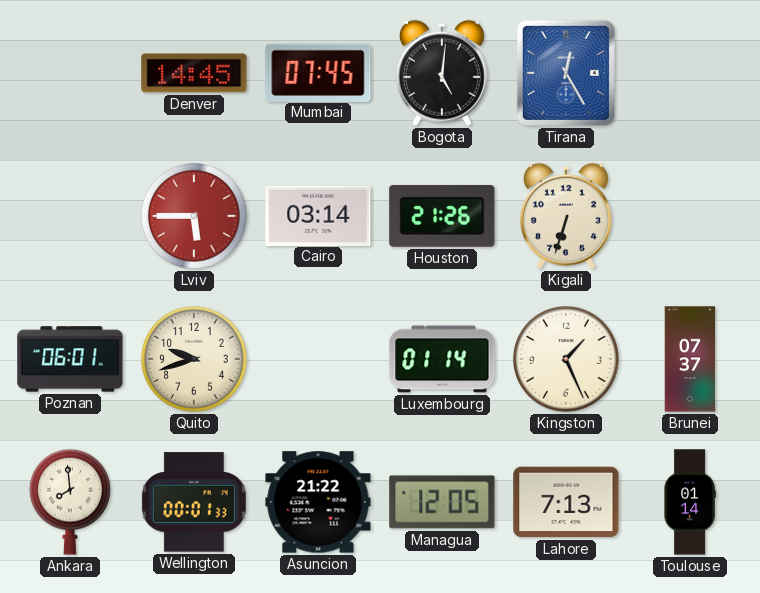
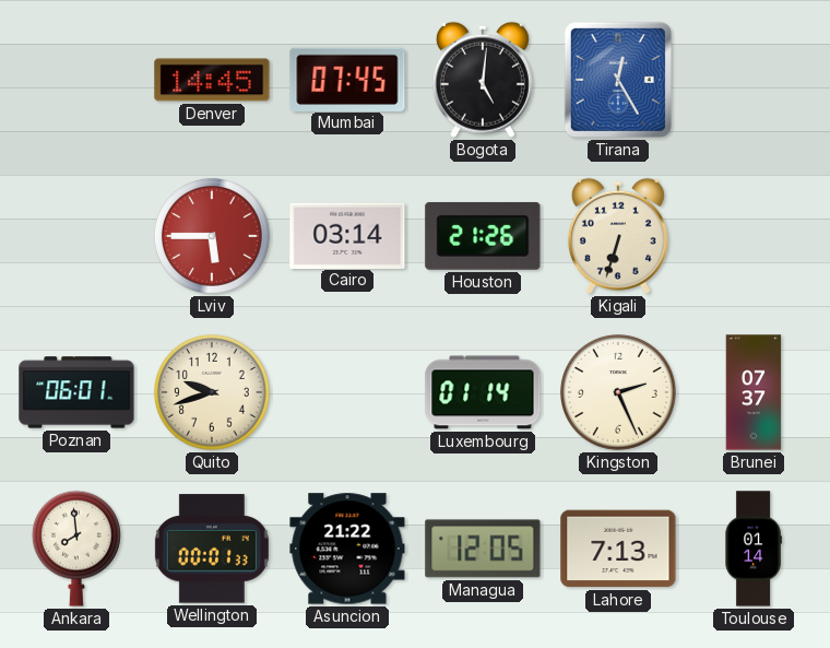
Kingston: 1:26 -> 2:26
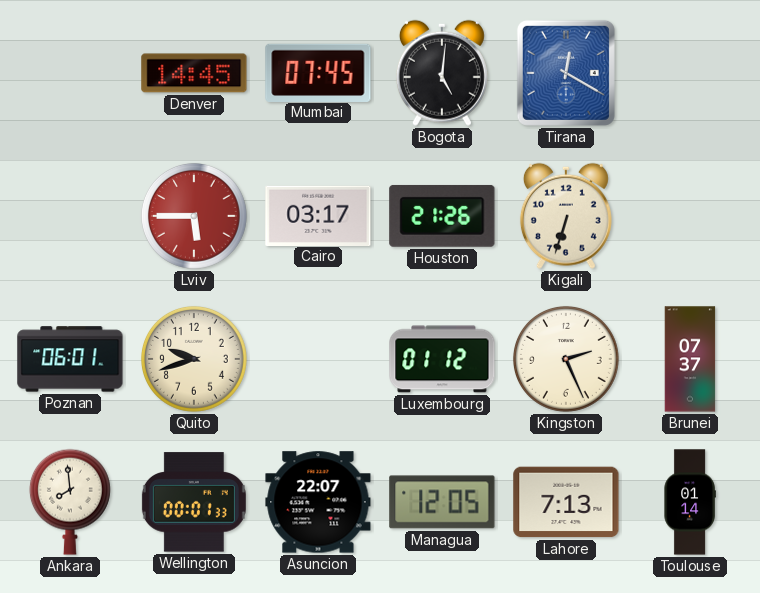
Tirana: 12:25 -> 12:20
Cairo: 03:14 -> 03:17
Luxembourg: 01:14 -> 01:12
Asuncion: 21:22 -> 22:07
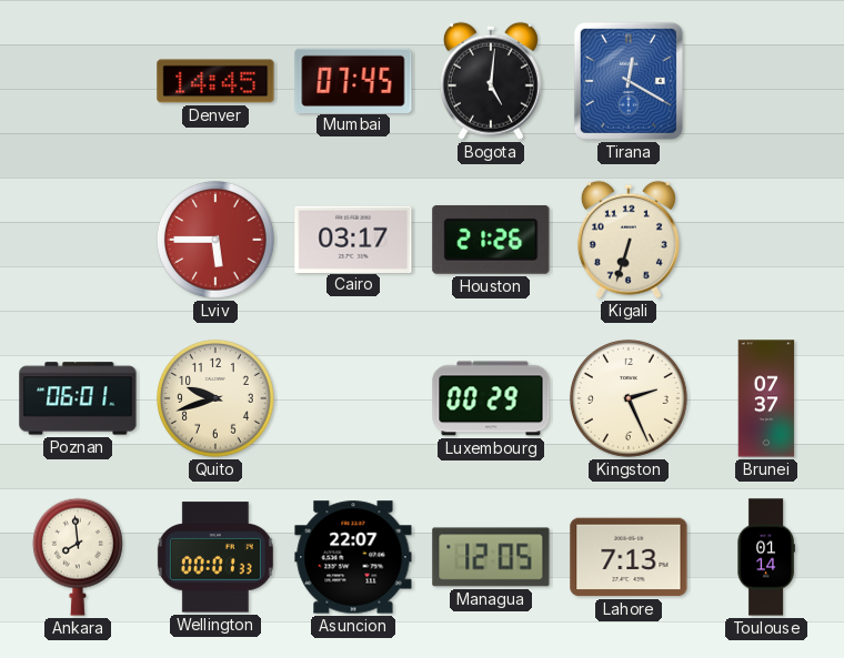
Luxembourg: 01:12 -> 00:29
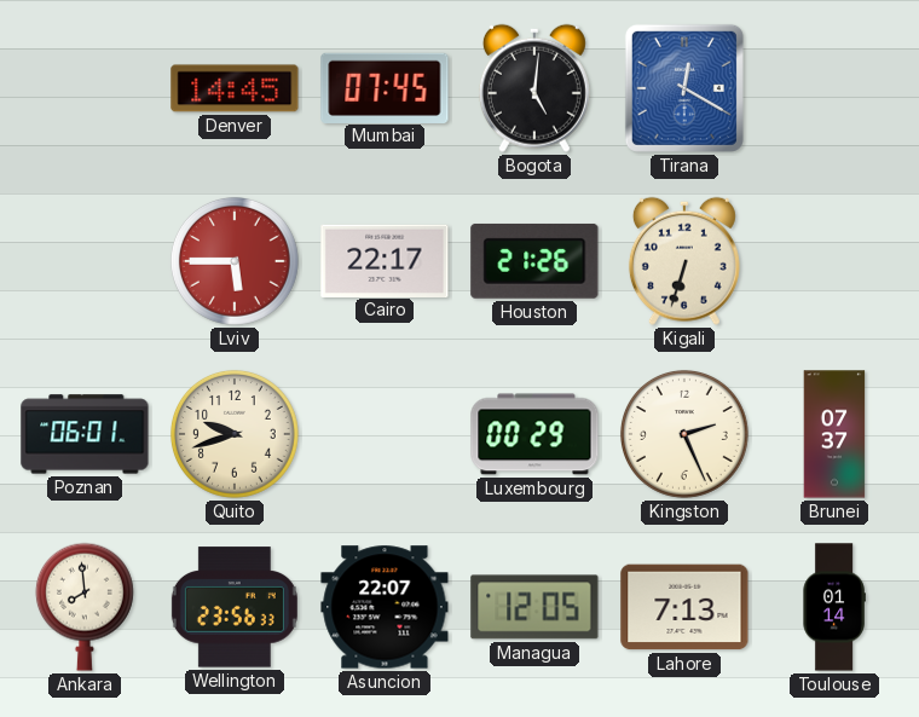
Cairo: 03:17 -> 22:17
Wellington: 00:01 -> 23:56
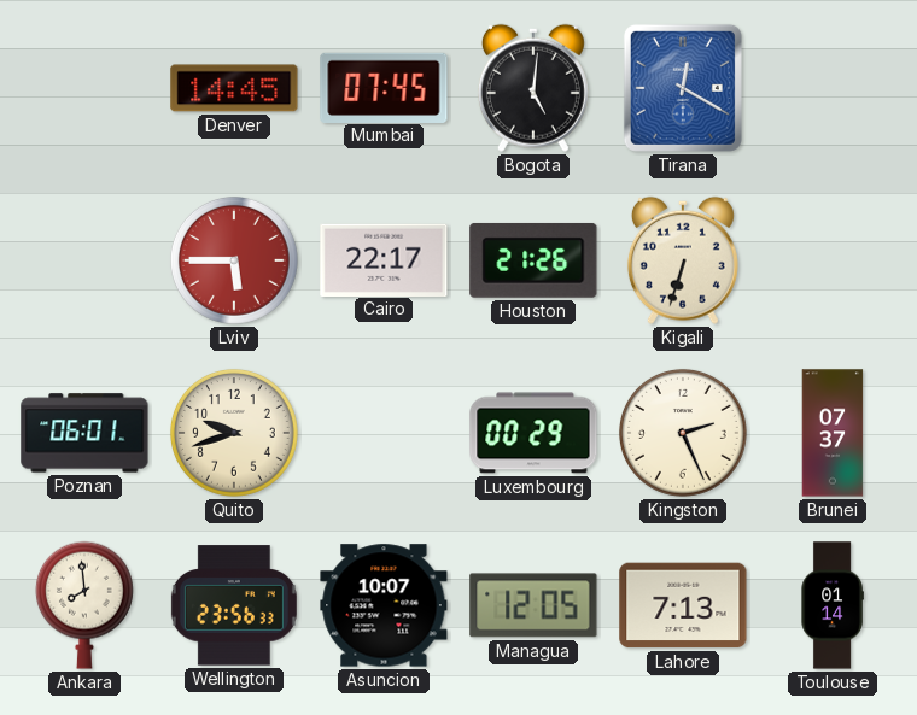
Asuncion: 22:07 -> 10:07
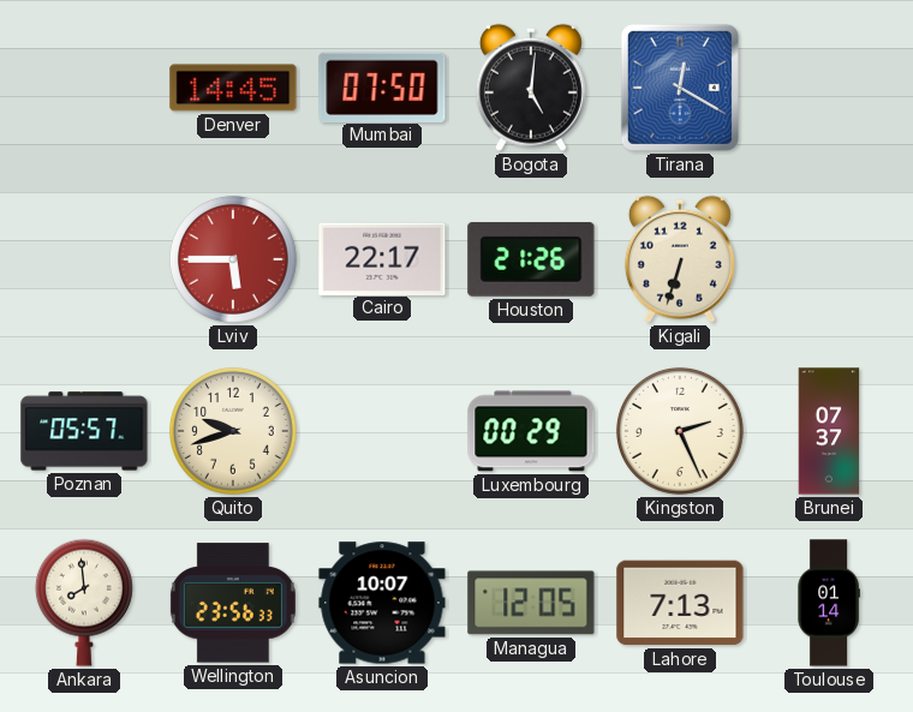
Mumbai: 07:45 -> 07:50
Poznan: 06:01 -> 05:57
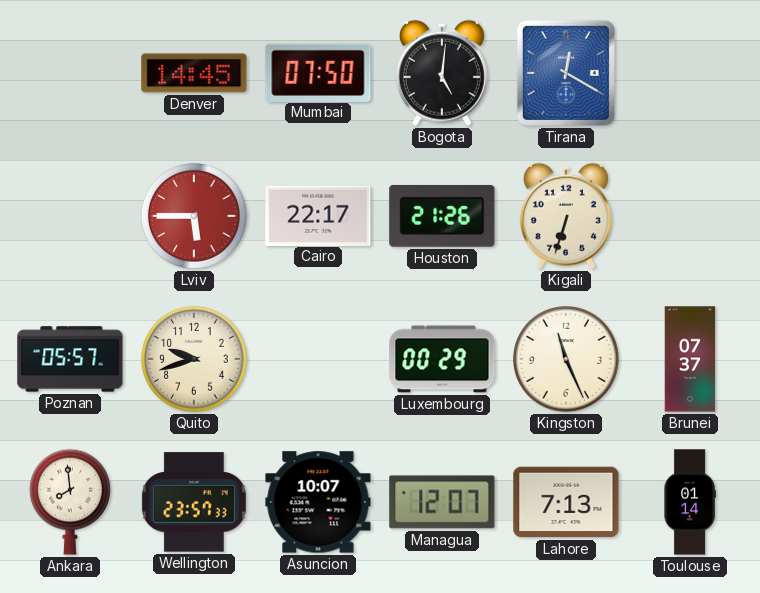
Kingston: 2:26 -> 11:26
Wellington: 23:56 -> 23:57
Managua: 12:05 -> 12:07
